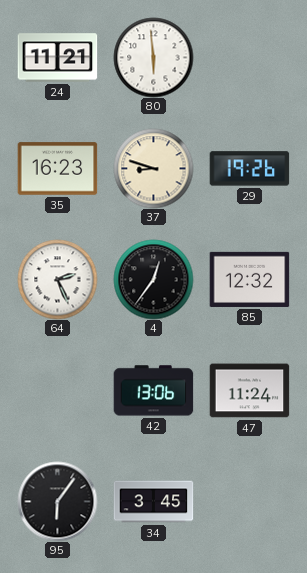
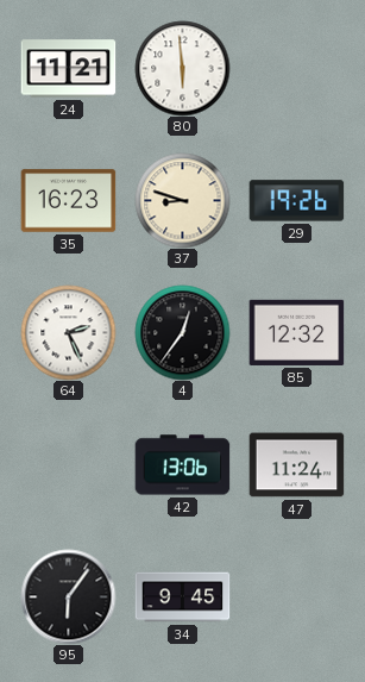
34: 3:45 -> 9:45
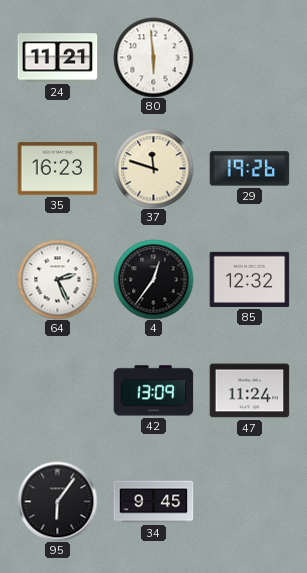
37: 8:48 -> 11:48
42: 13:06 -> 13:09
